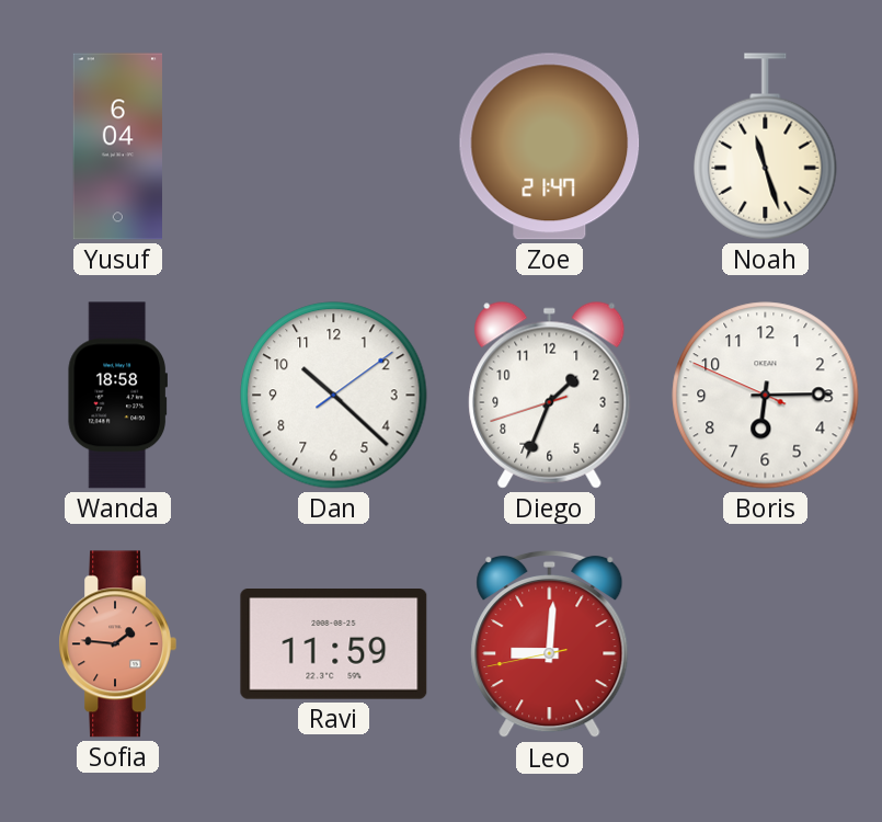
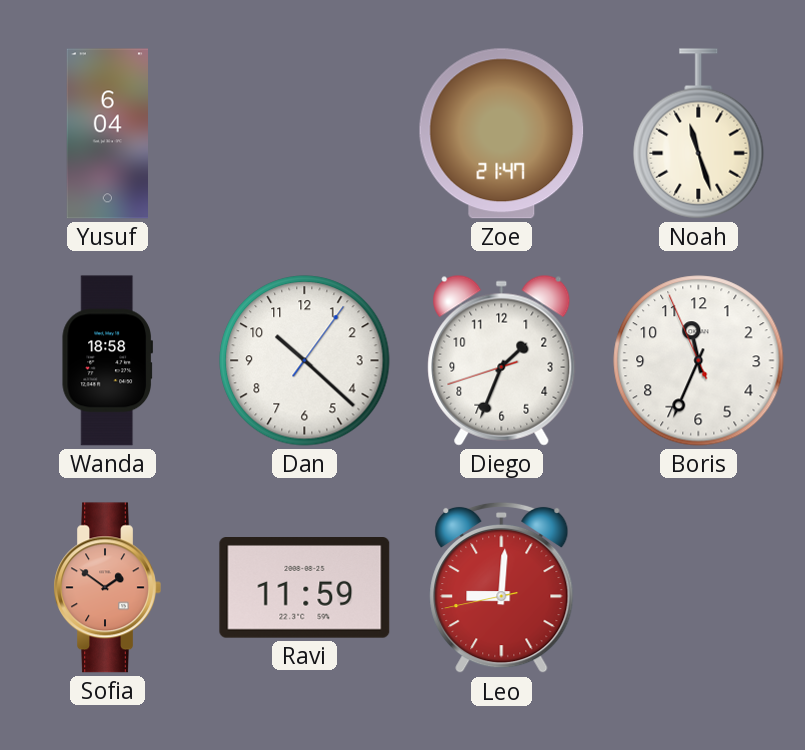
Dan: 10:22:09 -> 10:22:06
Boris: 6:14 -> 11:33
Sofia: 1:46 -> 1:51
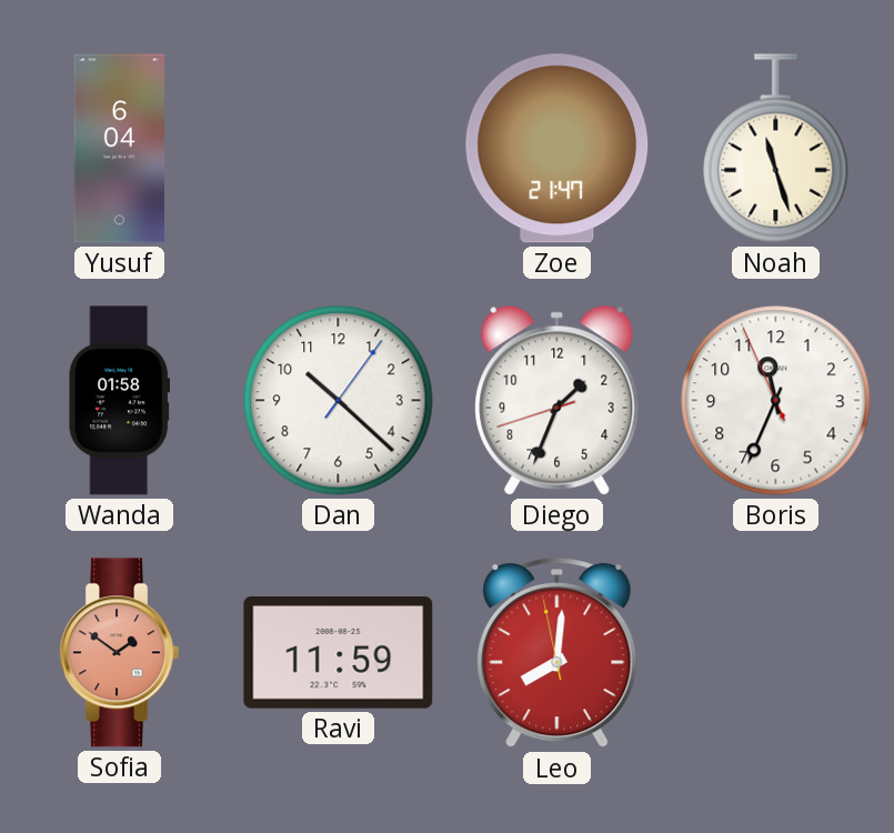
Wanda: 18:58 -> 01:58
Leo: 9:00 -> 8:00
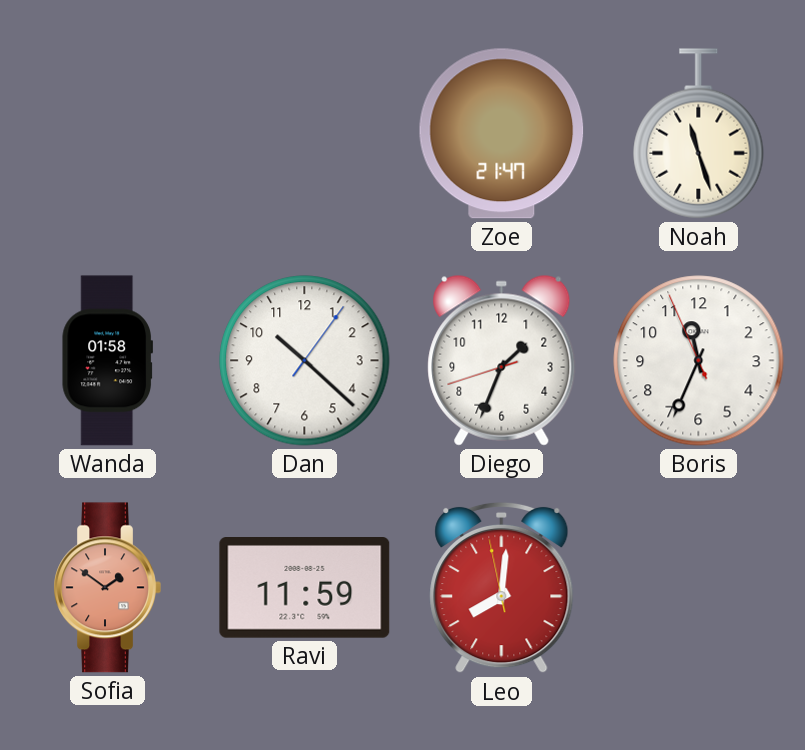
Yusuf: 6:04 -> none
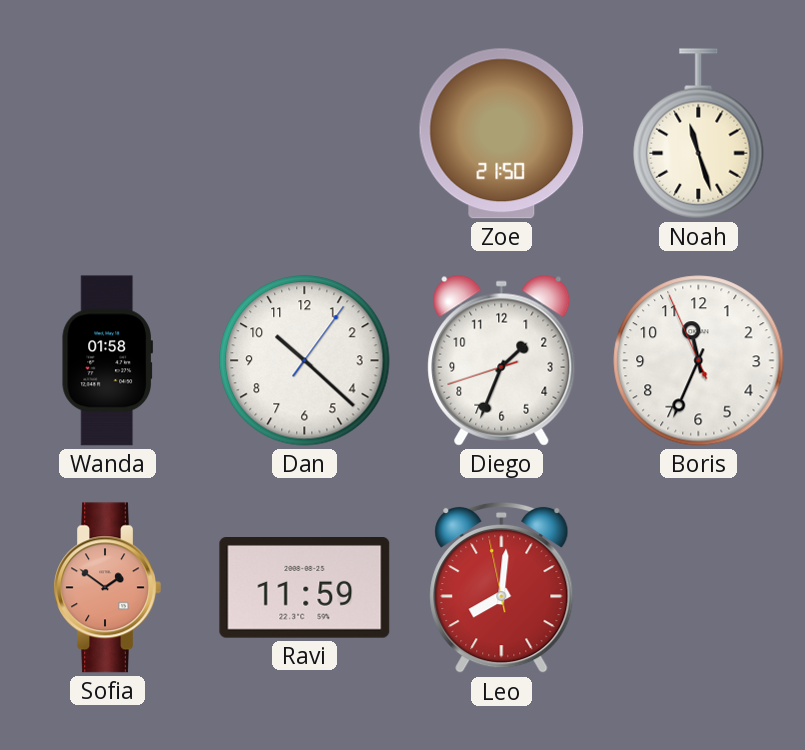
Zoe: 21:47 -> 21:50
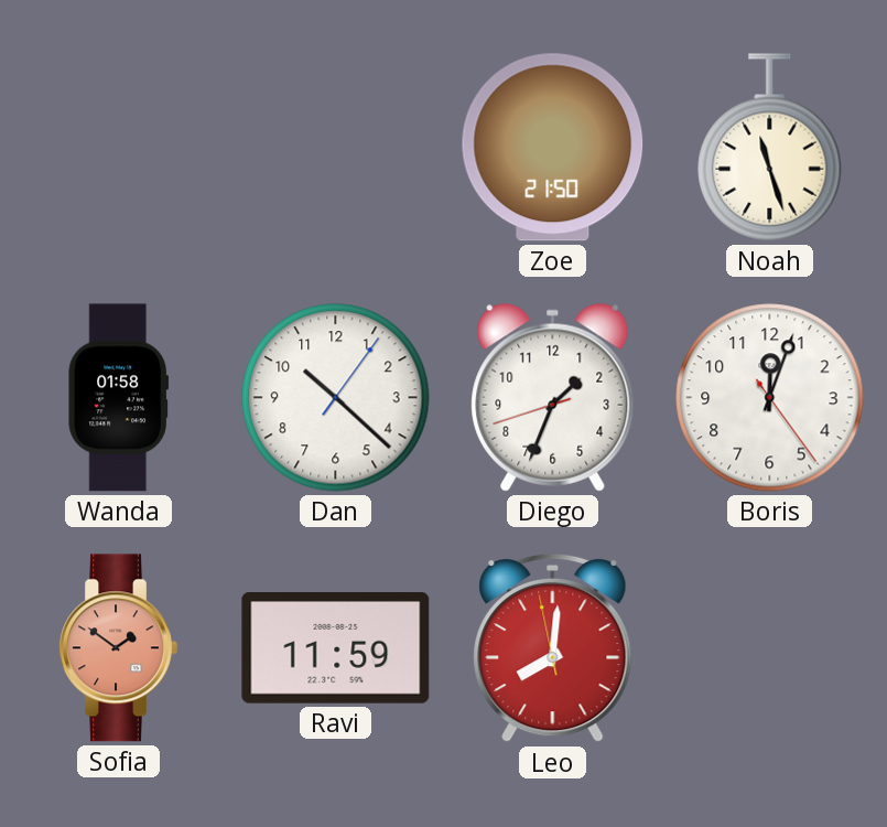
Boris: 11:33 -> 12:03
